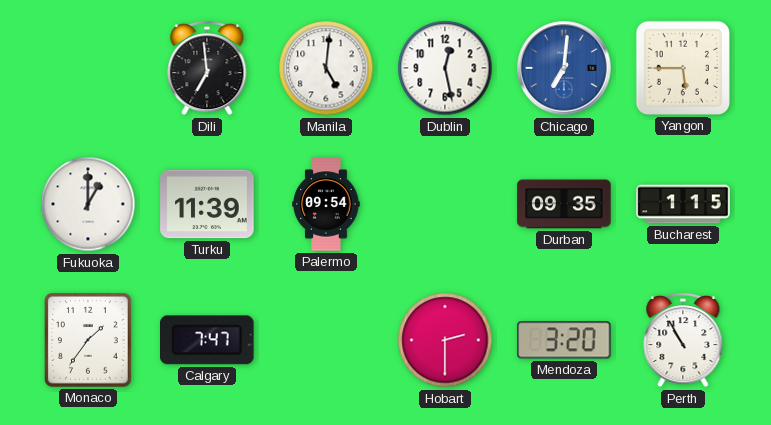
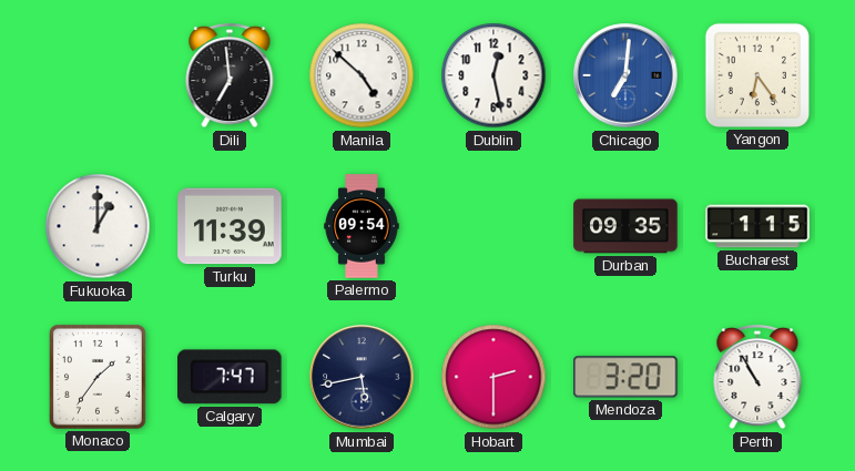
Manila: 5:01 -> 4:52
Yangon: 5:45 -> 6:24
Mumbai: none -> 5:43
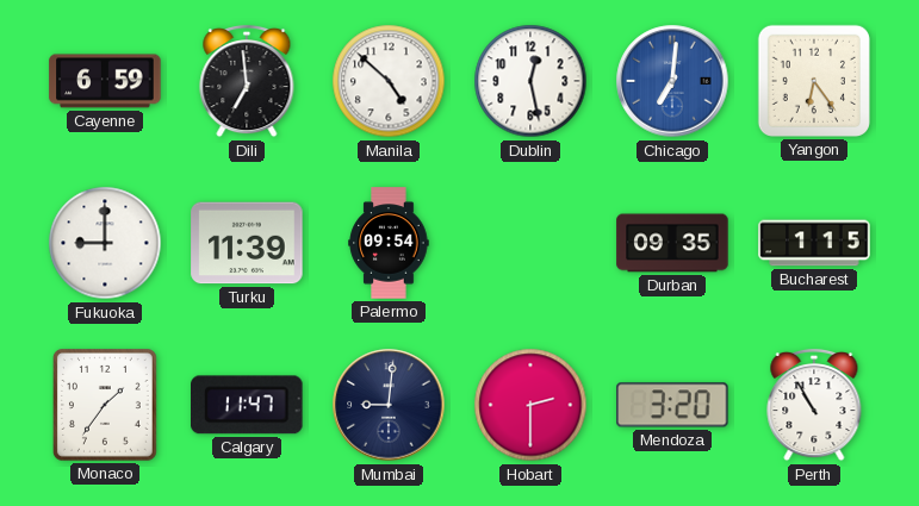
Cayenne: none -> 6:59
Fukuoka: 1:00 -> 9:00
Calgary: 7:47 -> 11:47
Mumbai: 5:43 -> 9:01
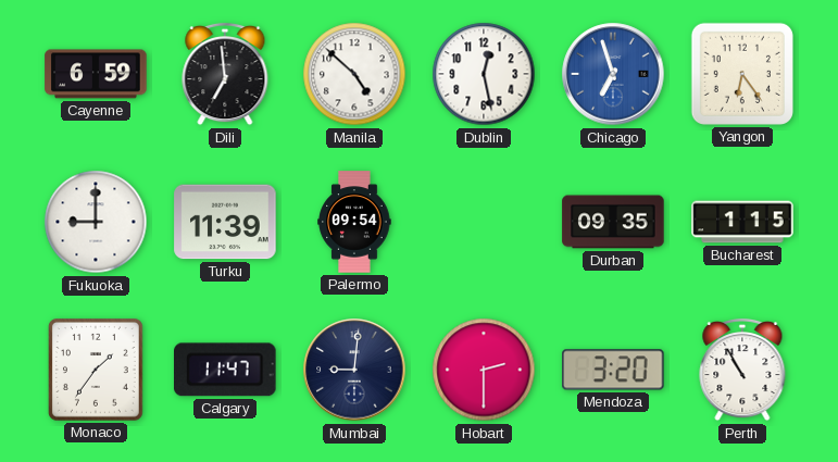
Chicago: 7:01 -> 6:57
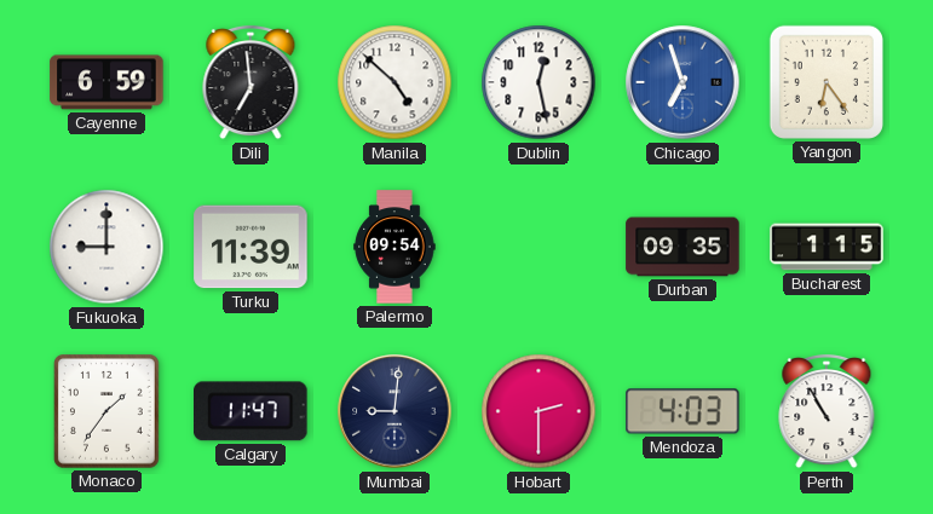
Mendoza: 3:20 -> 4:03
